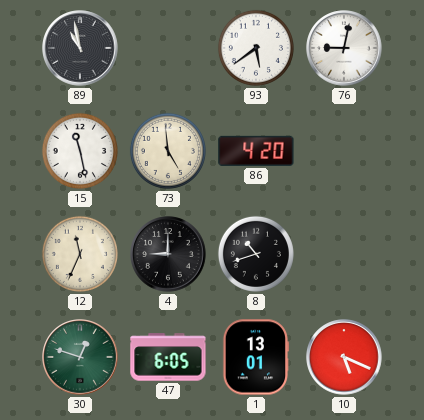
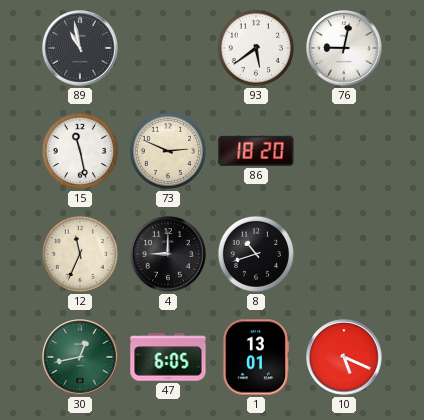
73: 4:59 -> 2:49
86: 4:20 -> 18:20
30: 12:48 -> 12:43
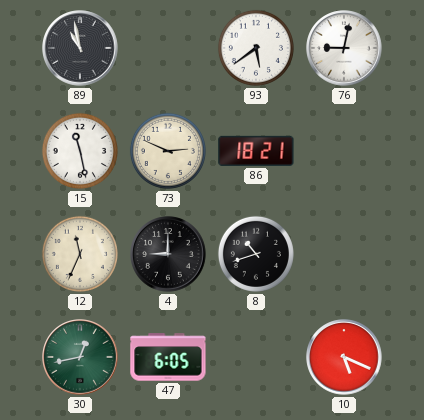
86: 18:20 -> 18:21
1: 13:01 -> none
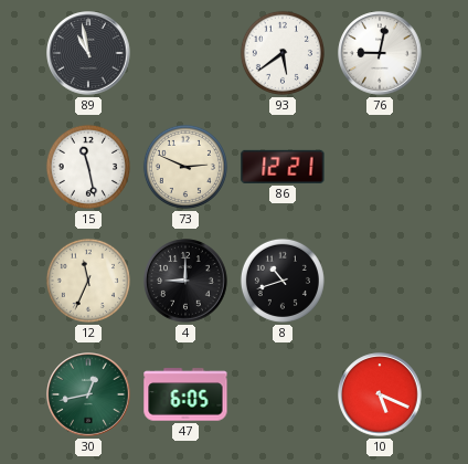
86: 18:21 -> 12:21
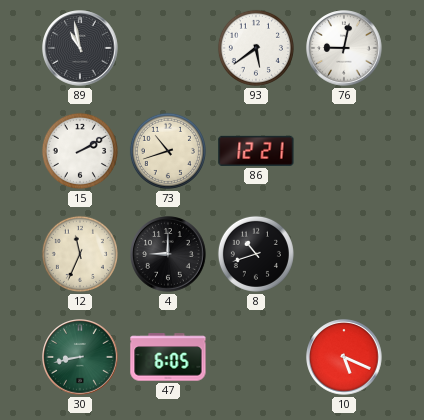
15: 11:28 -> 2:10
73: 2:49 -> 10:42
30: 12:43 -> 8:43
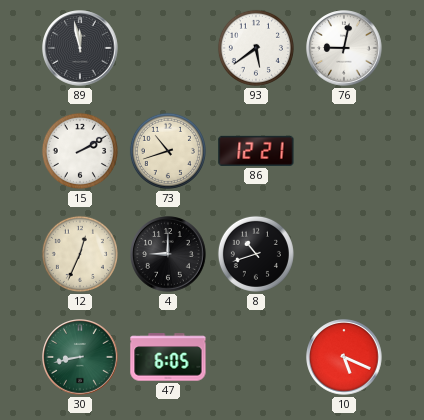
89: 10:58 -> 11:58
12: 11:34 -> 12:34
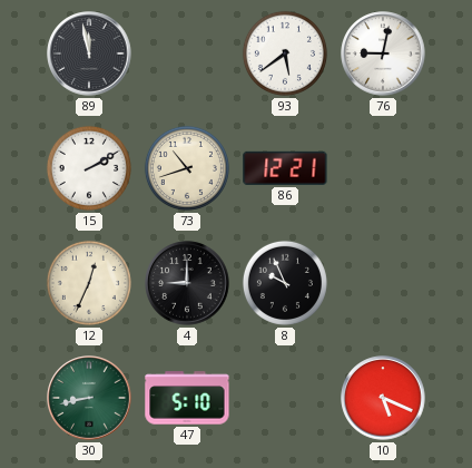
8: 10:42 -> 9:56
47: 6:05 -> 5:10
